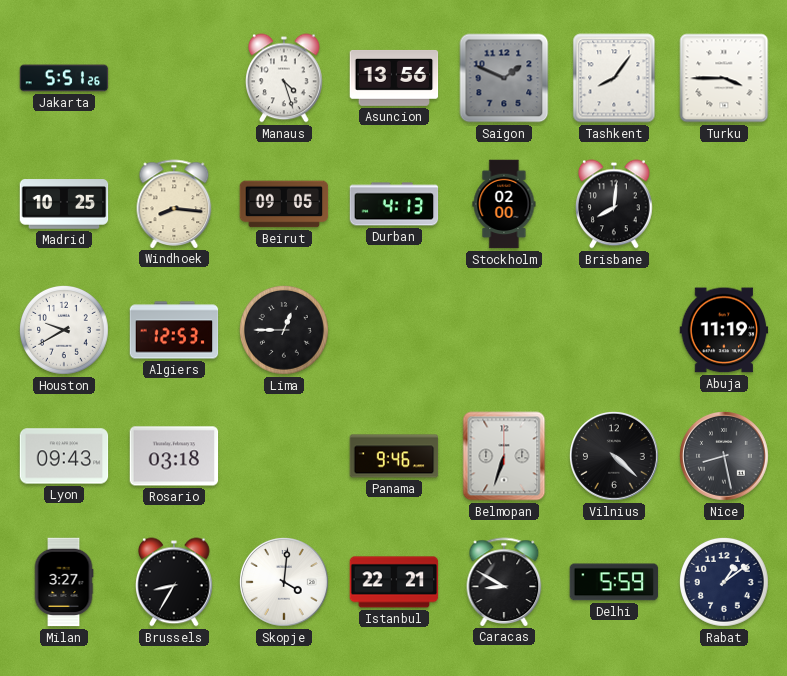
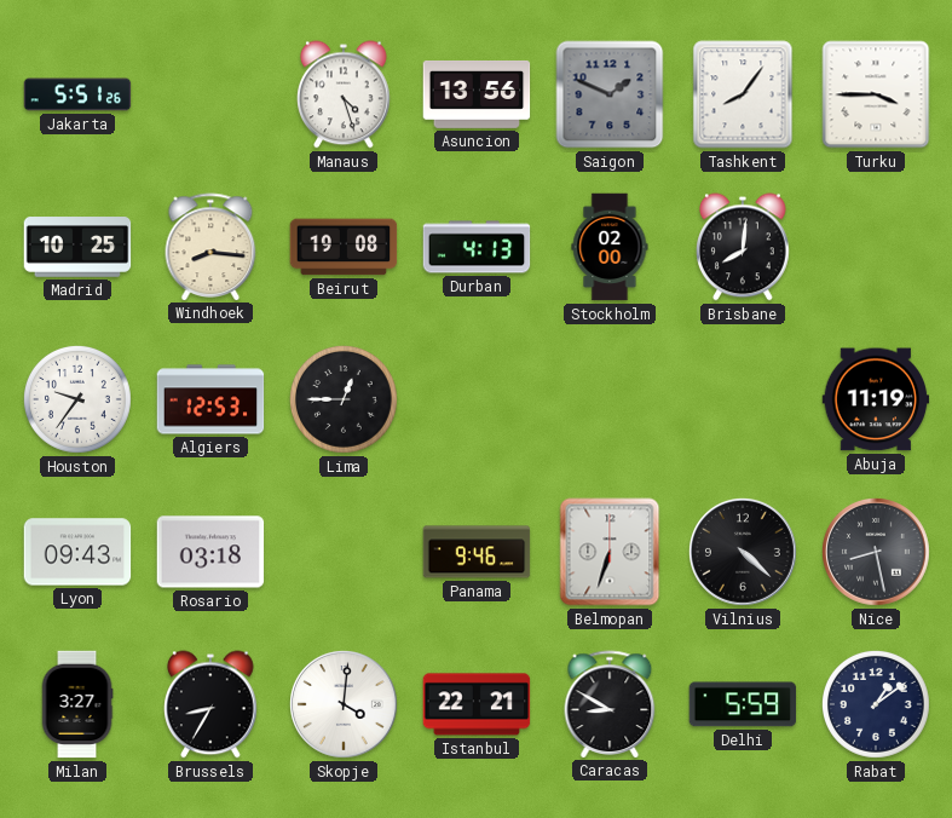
Beirut: 09:05 -> 19:08
Houston: 9:40 -> 9:36
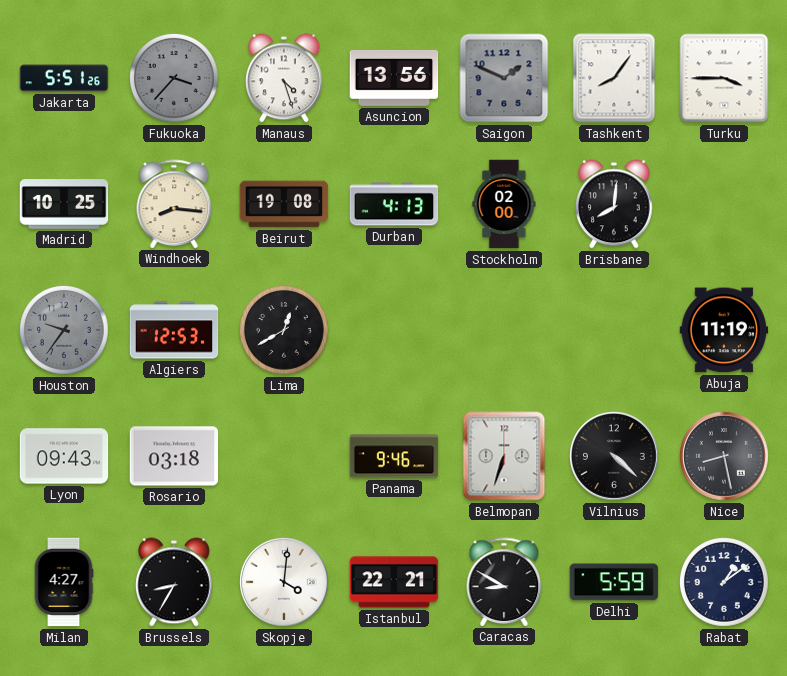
Fukuoka: none -> 3:37
Houston dial: white -> grey
Lima: 12:45 -> 12:40
Milan: 3:27 -> 4:27
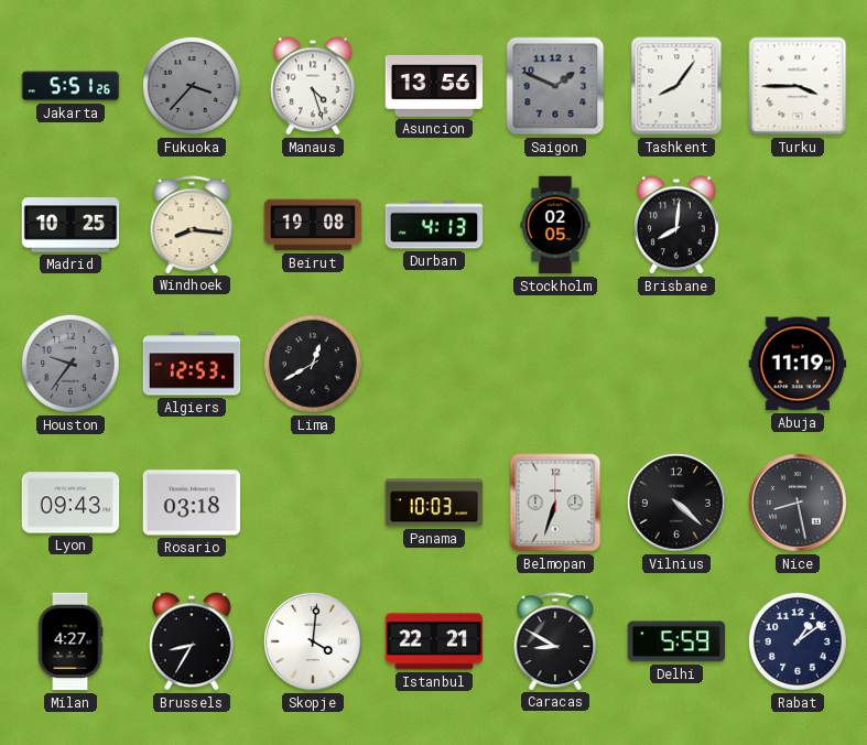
Stockholm: 02:00 -> 02:05
Panama: 9:46 -> 10:03
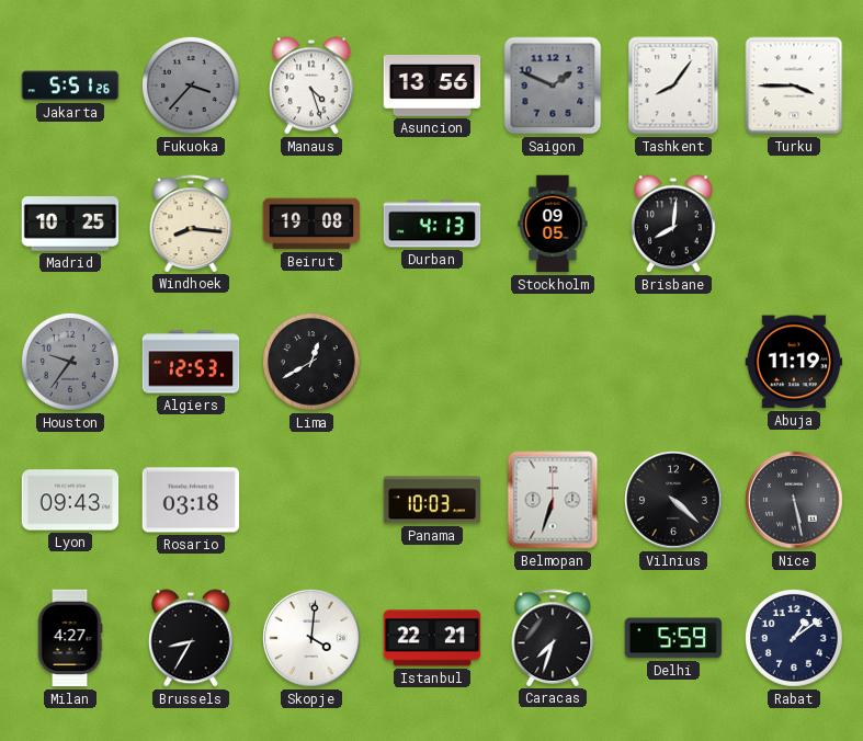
Stockholm: 02:05 -> 09:05
Nice: 8:28 -> 5:28
Caracas: 8:50 -> 7:33
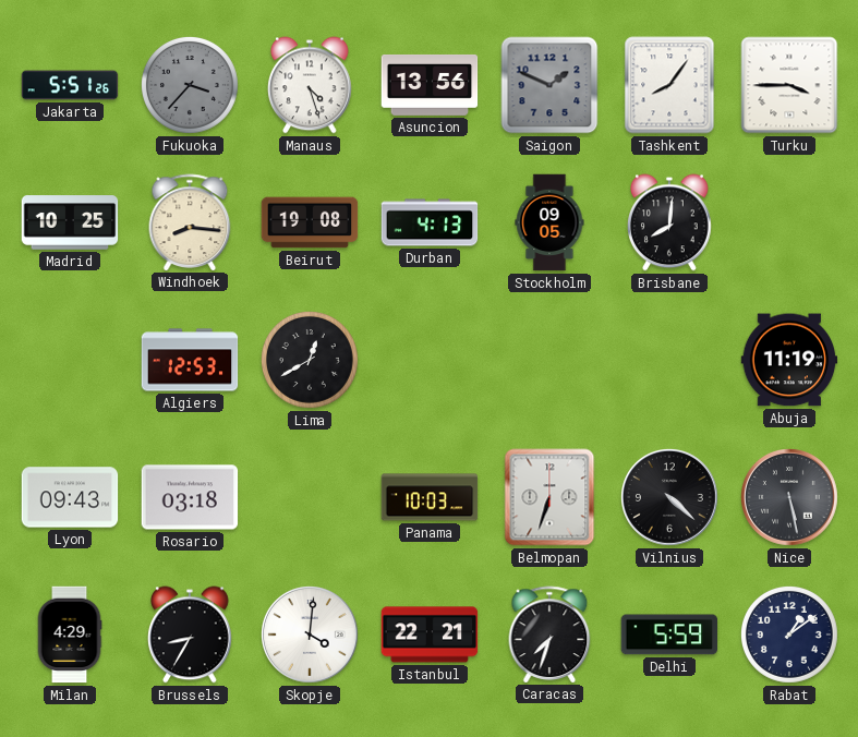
Houston: 9:36 -> none
Milan: 4:27 -> 4:29
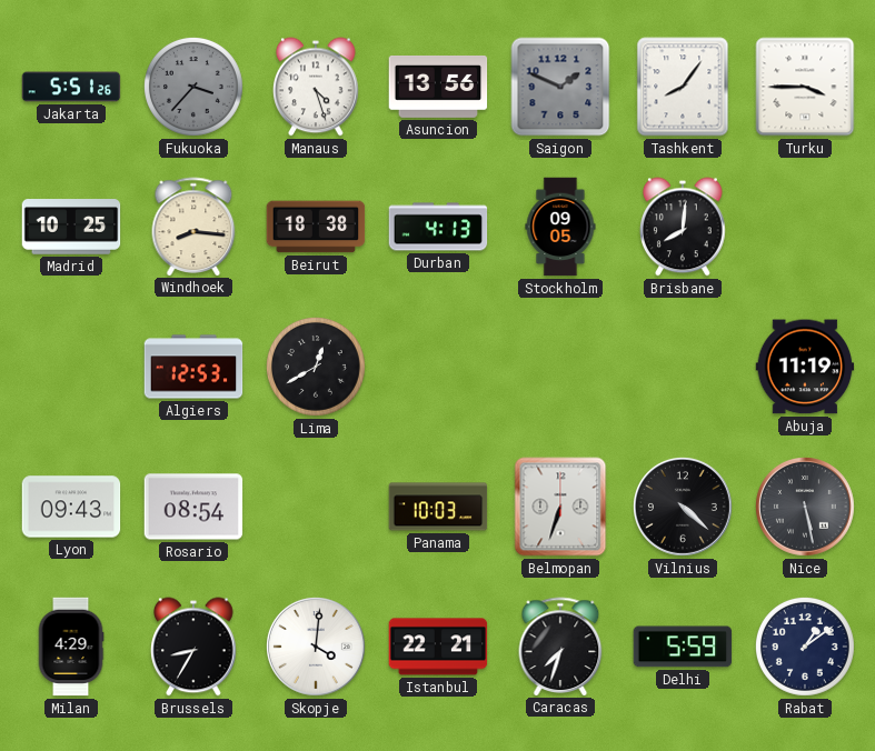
Beirut: 19:08 -> 18:38
Rosario: 03:18 -> 08:54
